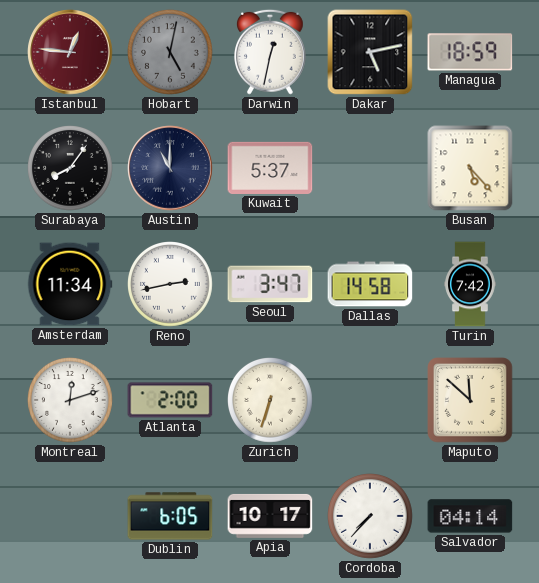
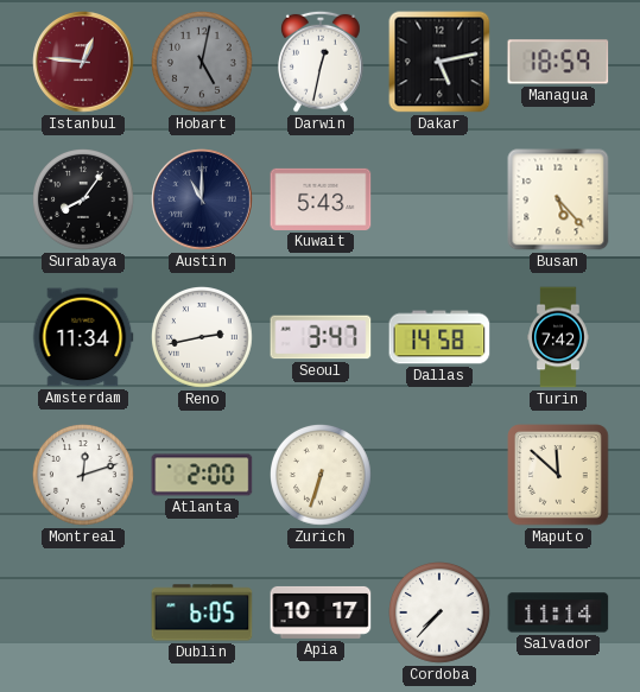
Kuwait: 5:37 -> 5:43
Salvador: 04:14 -> 11:14
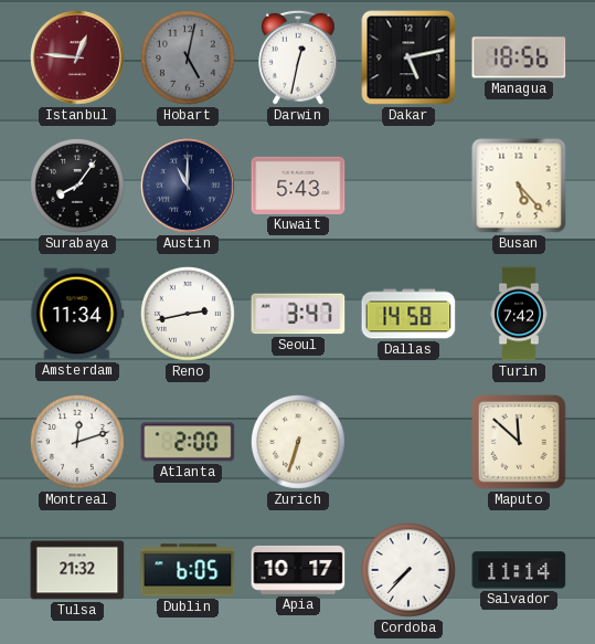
Managua: 18:59 -> 18:56
Tulsa: none -> 21:32
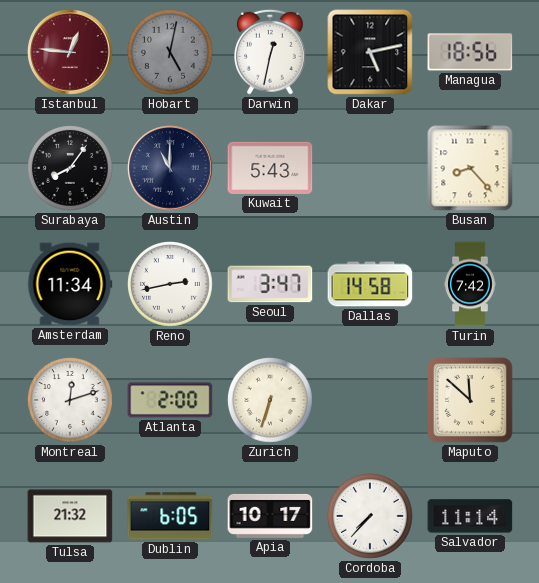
Busan: 5:23 -> 8:23
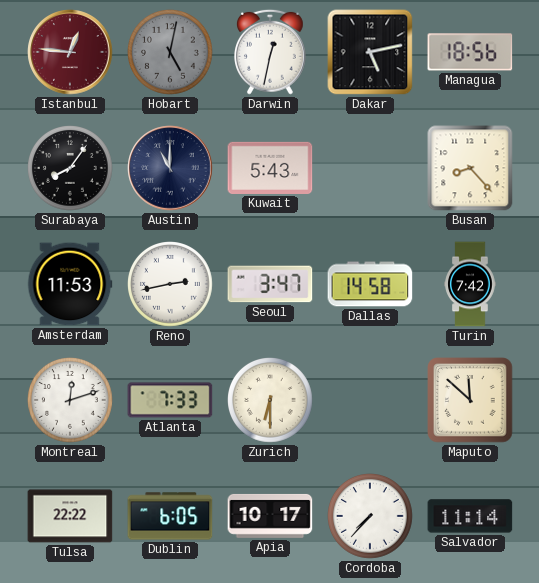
Amsterdam: 11:34 -> 11:53
Atlanta: 2:00 -> 7:33
Zurich: 6:33 -> 6:30
Tulsa: 21:32 -> 22:22
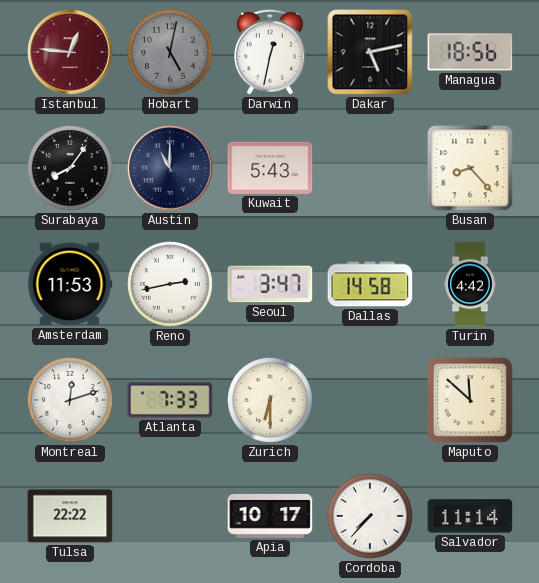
Turin: 7:42 -> 4:42
Dublin: 6:05 -> none
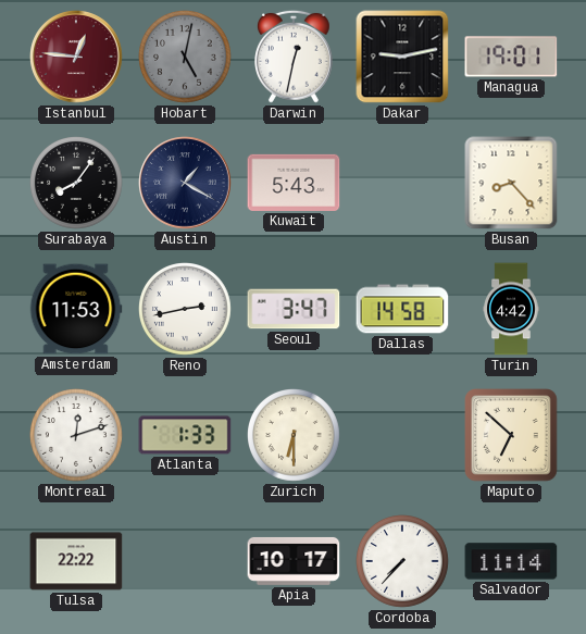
Dakar: 5:13 -> 9:13
Managua: 18:56 -> 19:01
Austin: 11:00 -> 1:20
Atlanta: 7:33 -> 1:33
Maputo: 11:52 -> 6:52
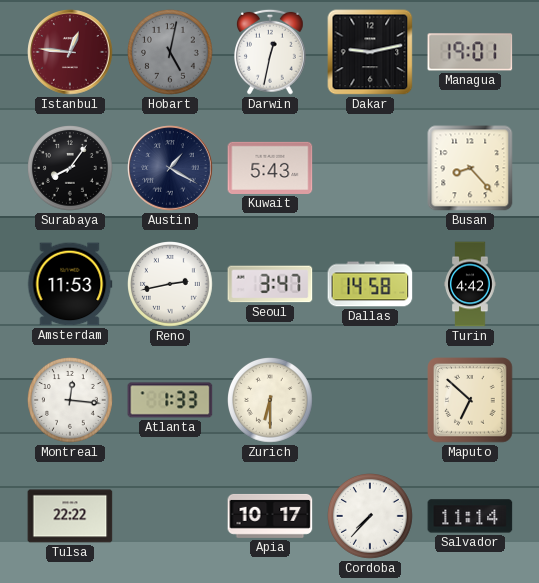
Montreal: 12:12 -> 12:16
